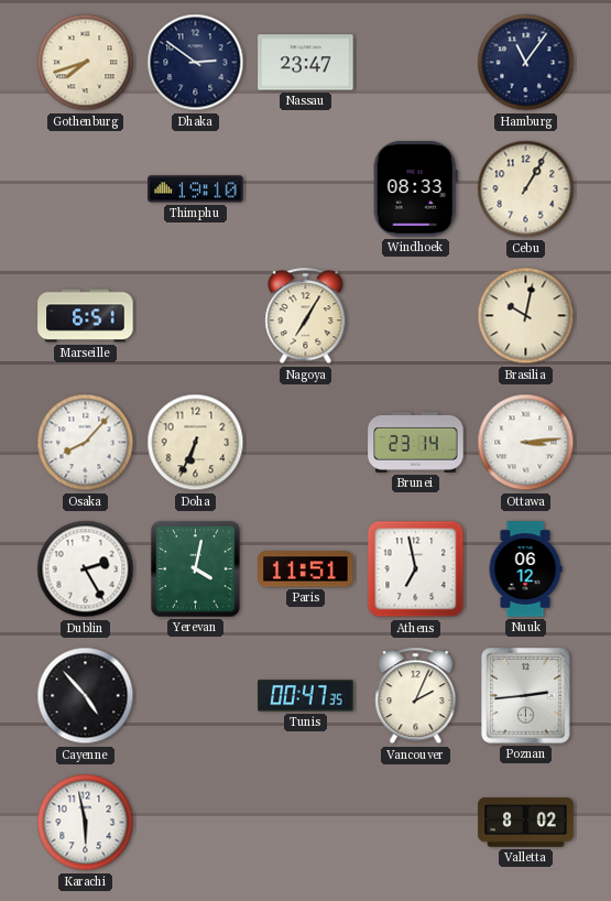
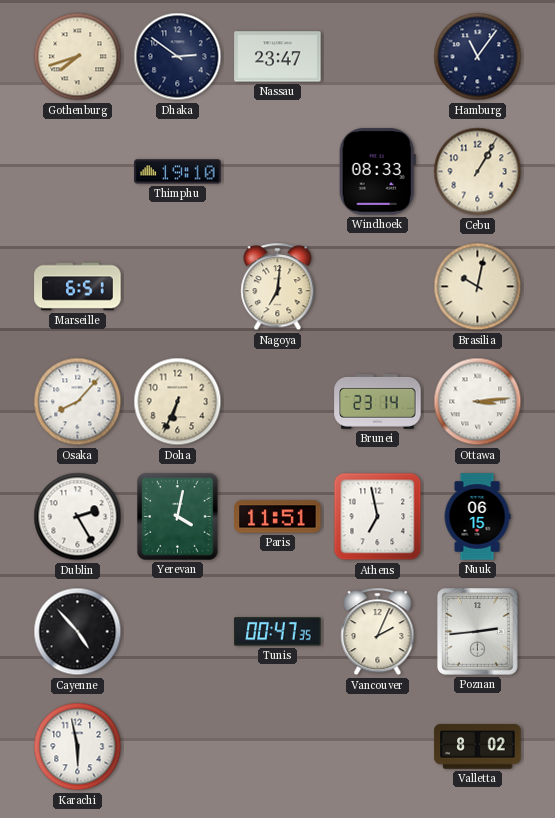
Nagoya: 7:05 -> 7:01
Nuuk: 06:12 -> 06:15
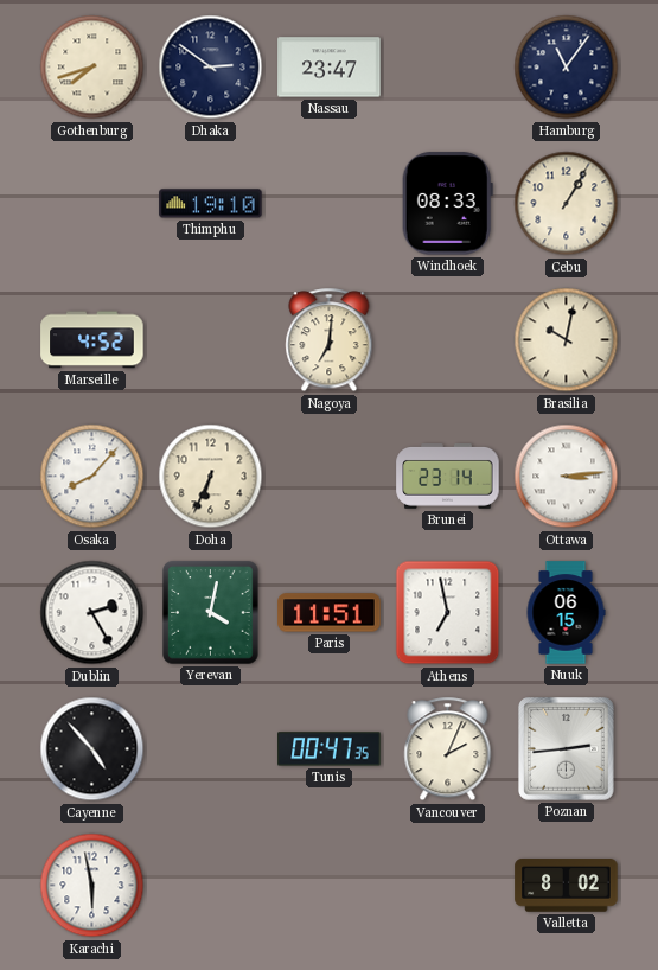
Marseille: 6:51 -> 4:52
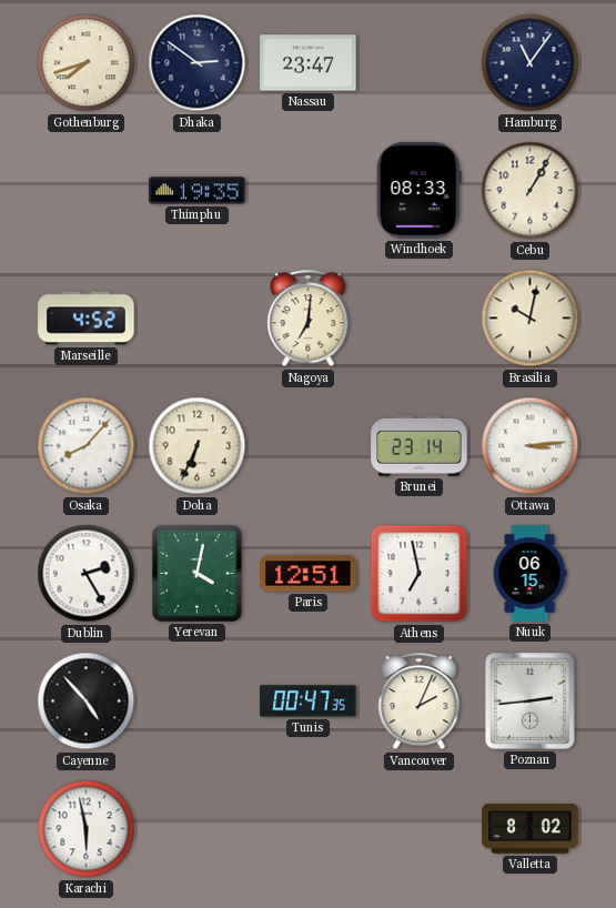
Thimphu: 19:10 -> 19:35
Paris: 11:51 -> 12:51
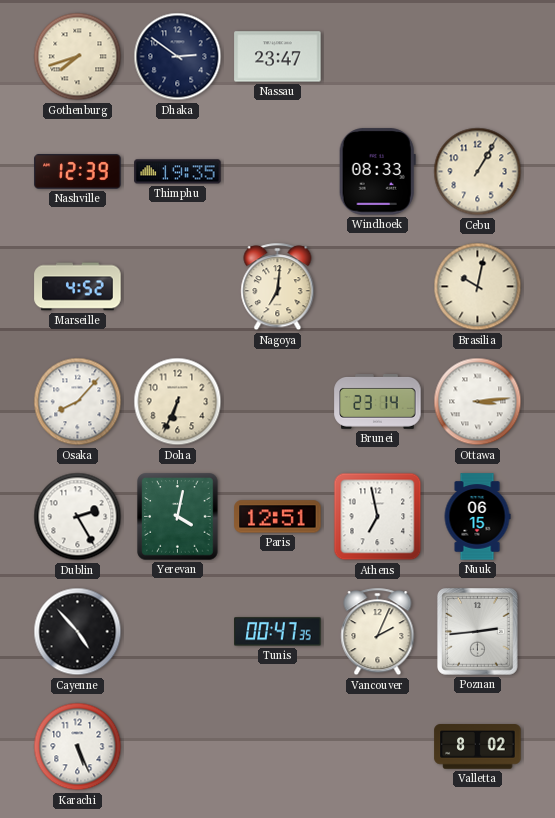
Hamburg: 11:06 -> none
Nashville: none -> 12:39
Karachi: 5:58 -> 5:26
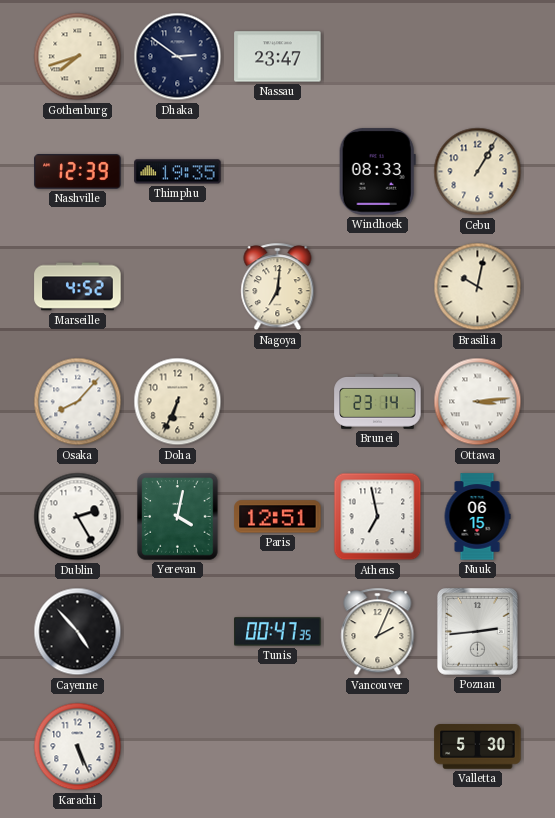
Valletta: 8:02 -> 5:30
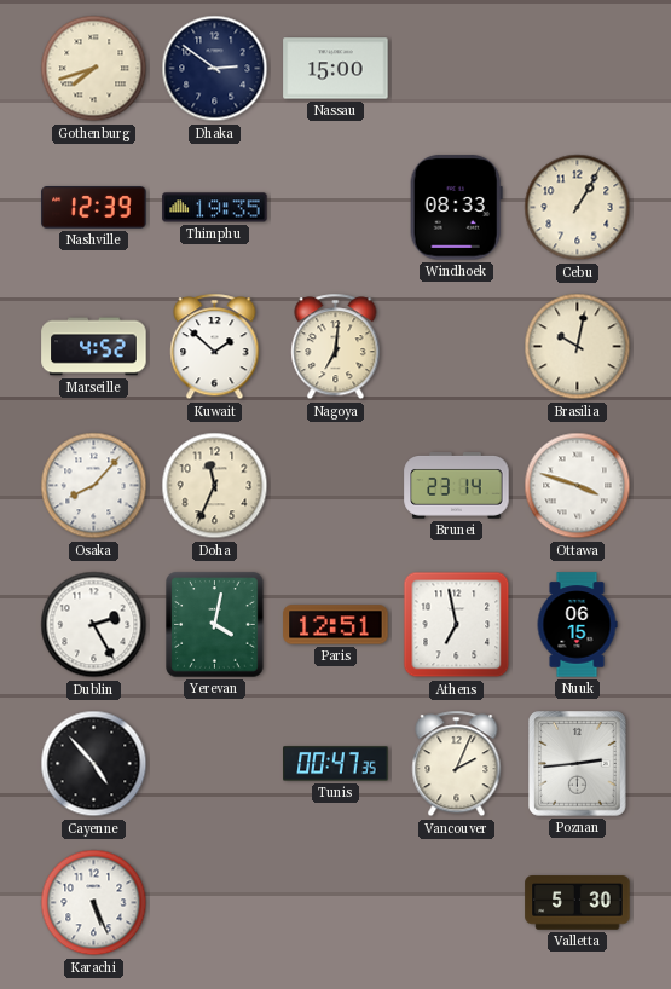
Nassau: 23:47 -> 15:00
Kuwait: none -> 1:52
Doha: 6:34 -> 11:34
Ottawa: 3:14 -> 3:48
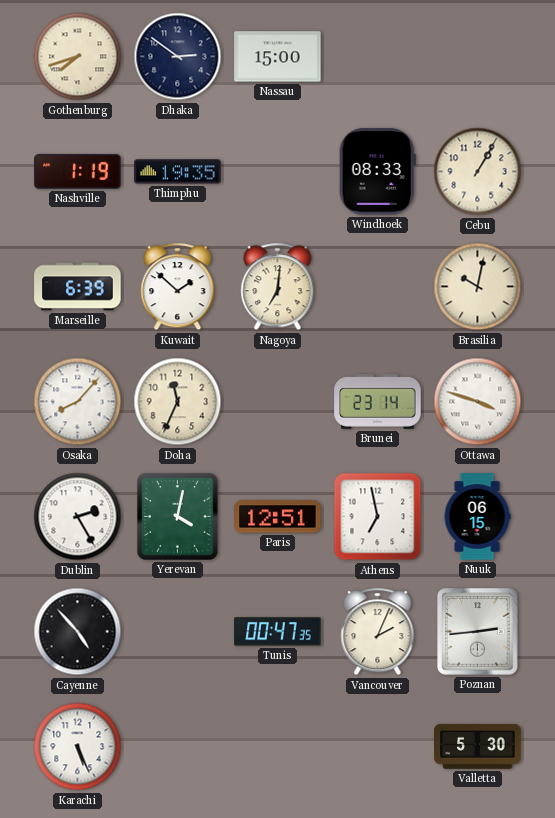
Nashville: 12:39 -> 1:19
Marseille: 4:52 -> 6:39
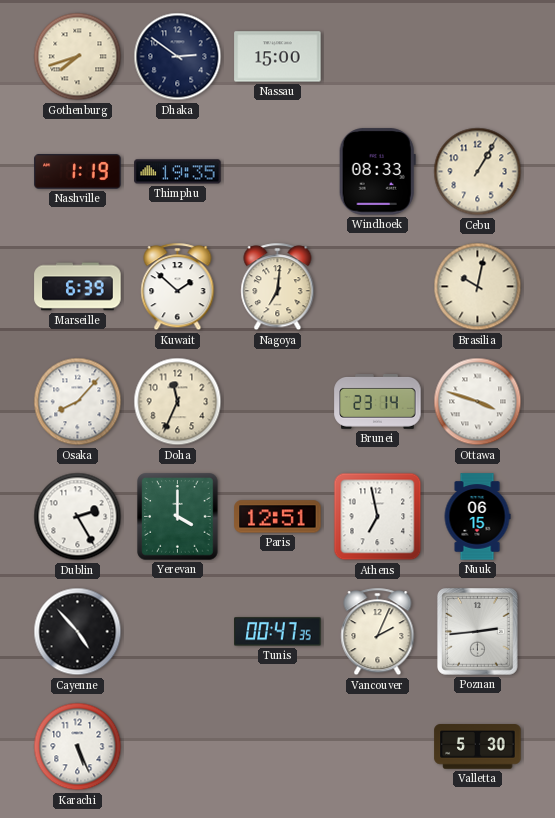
Yerevan: 4:02 -> 4:00
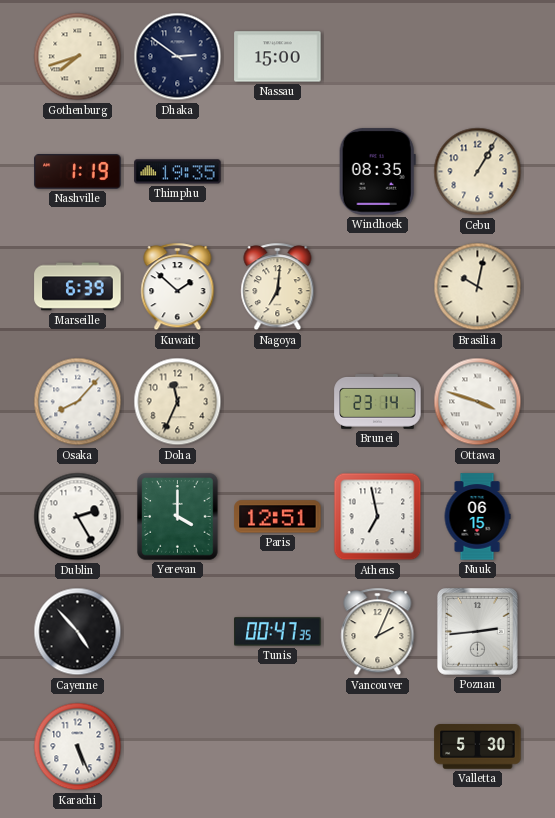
Windhoek: 08:33 -> 08:35
